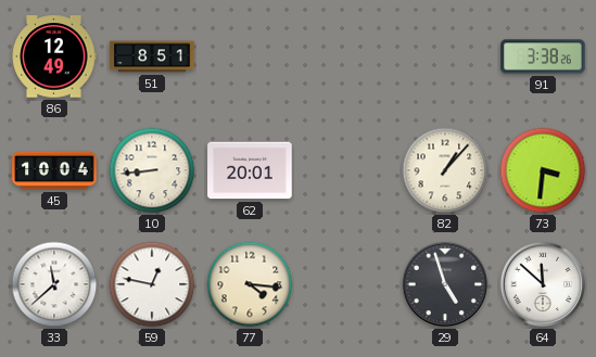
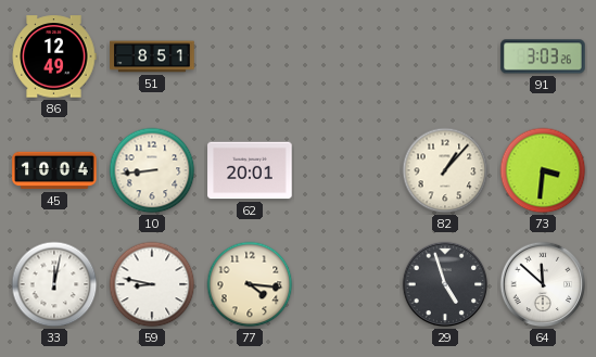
91: 3:38 -> 3:03
33: 11:38 -> 12:02
59: 12:47 -> 8:47
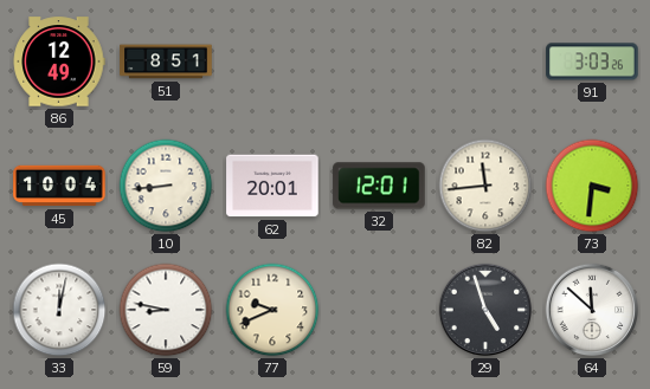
32: none -> 12:01
82: 1:07 -> 11:44
77: 4:16 -> 9:41
